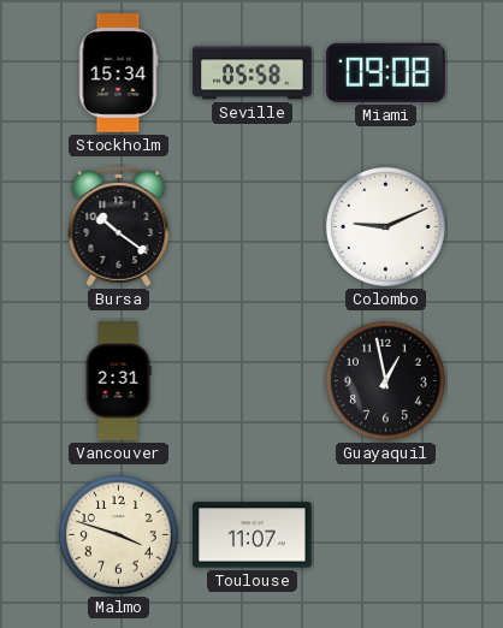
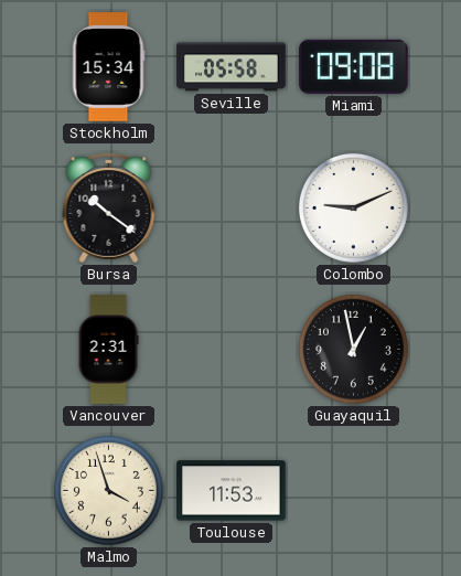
Malmo: 3:48 -> 3:57
Toulouse: 11:07 -> 11:53
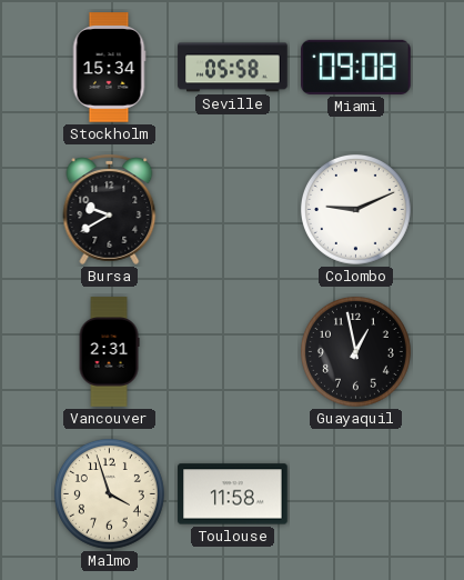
Bursa: 10:21 -> 9:40
Toulouse: 11:53 -> 11:58
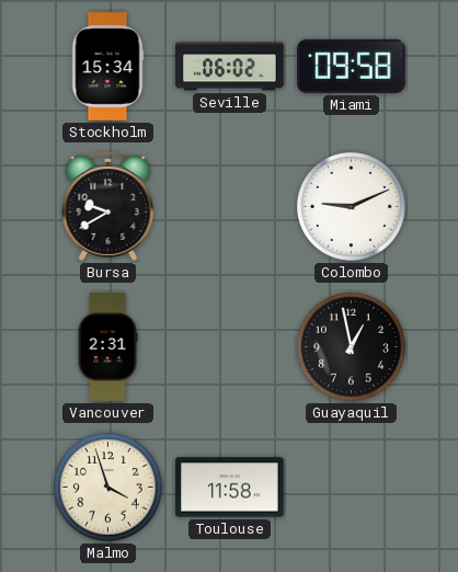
Seville: 05:58 -> 06:02
Miami: 09:08 -> 09:58
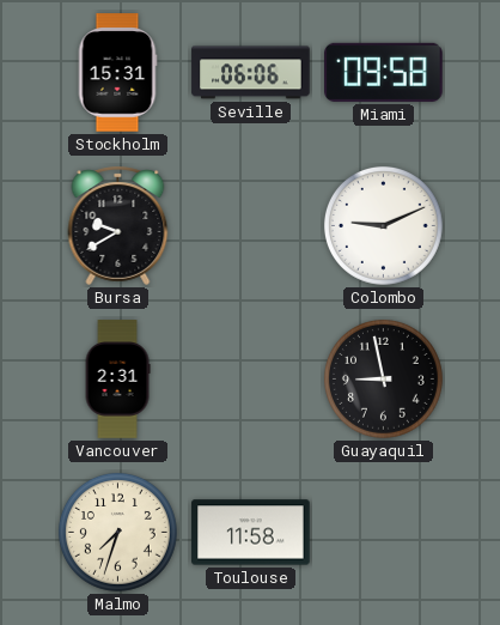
Stockholm: 15:34 -> 15:31
Seville: 06:02 -> 06:06
Guayaquil: 12:58 -> 8:58
Malmo: 3:57 -> 7:33
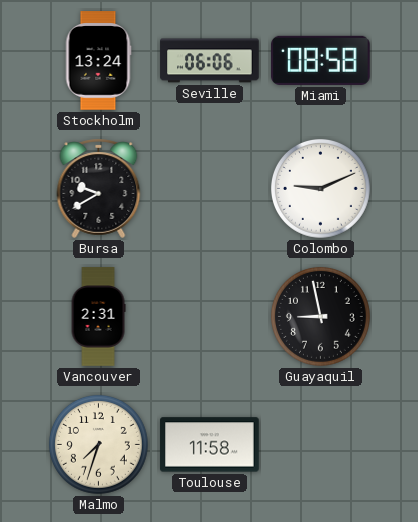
Stockholm: 15:31 -> 13:24
Miami: 09:58 -> 08:58
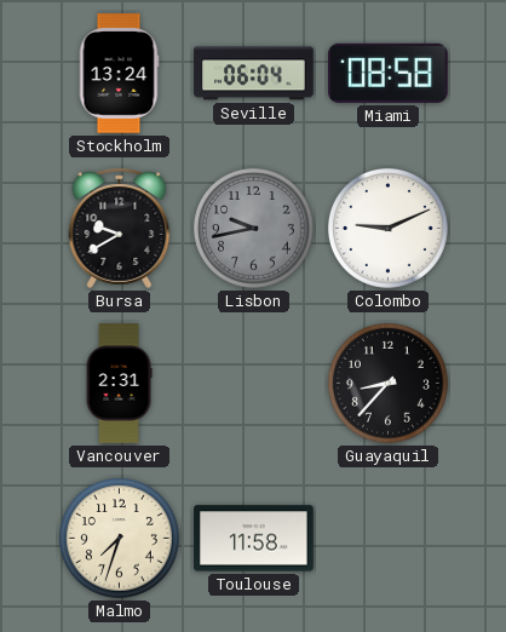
Seville: 06:06 -> 06:04
Lisbon: none -> 9:43
Guayaquil: 8:58 -> 8:37
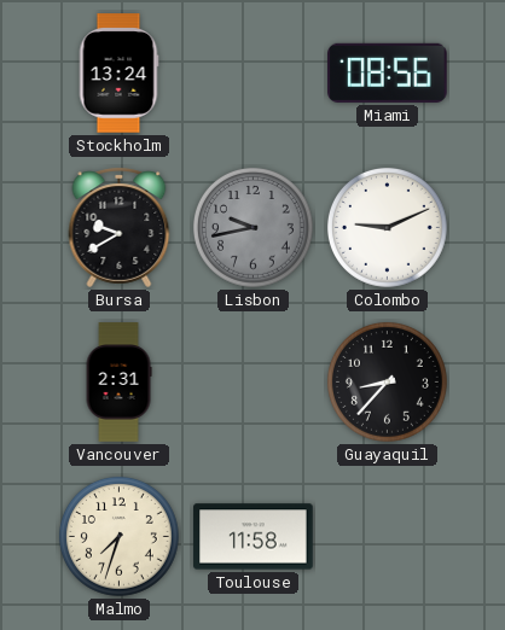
Seville: 06:04 -> none
Miami: 08:58 -> 08:56
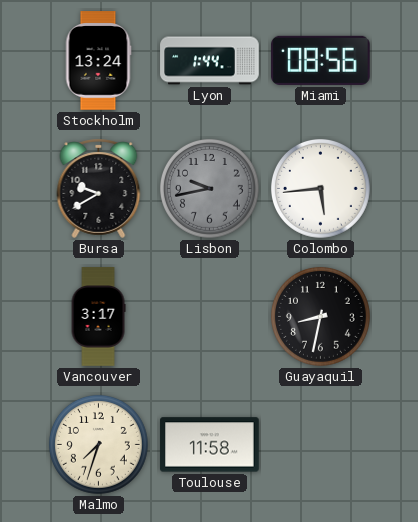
Lyon: none -> 1:44
Colombo: 9:11 -> 5:44
Vancouver: 2:31 -> 3:17
Guayaquil: 8:37 -> 8:32
